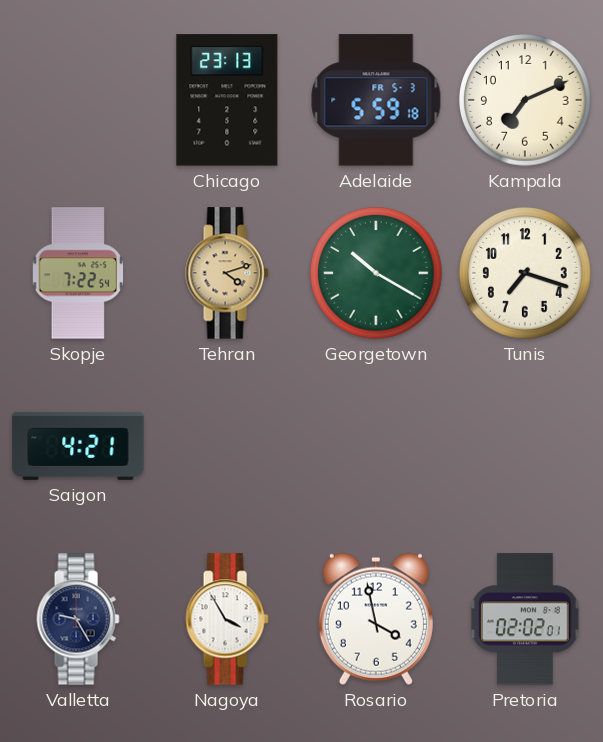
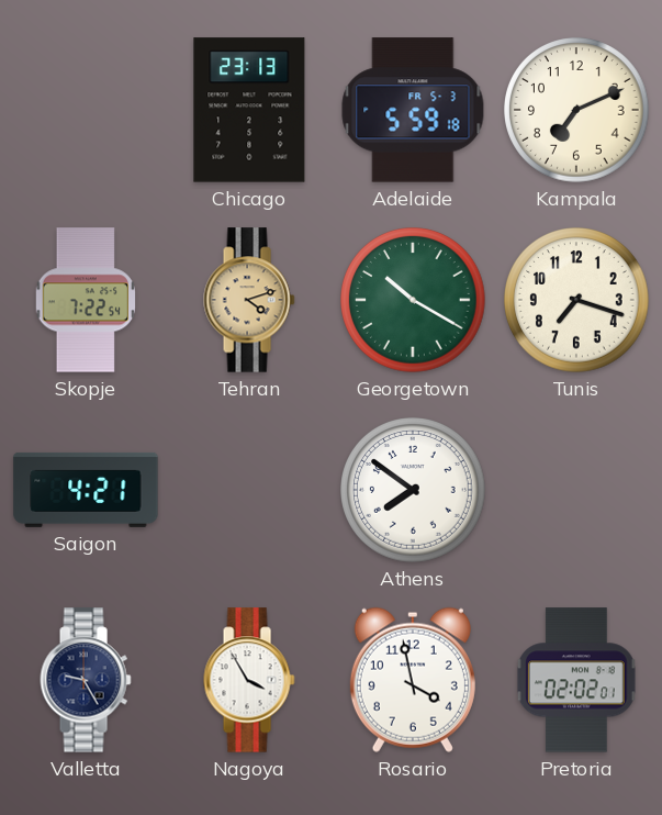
Athens: none -> 7:51
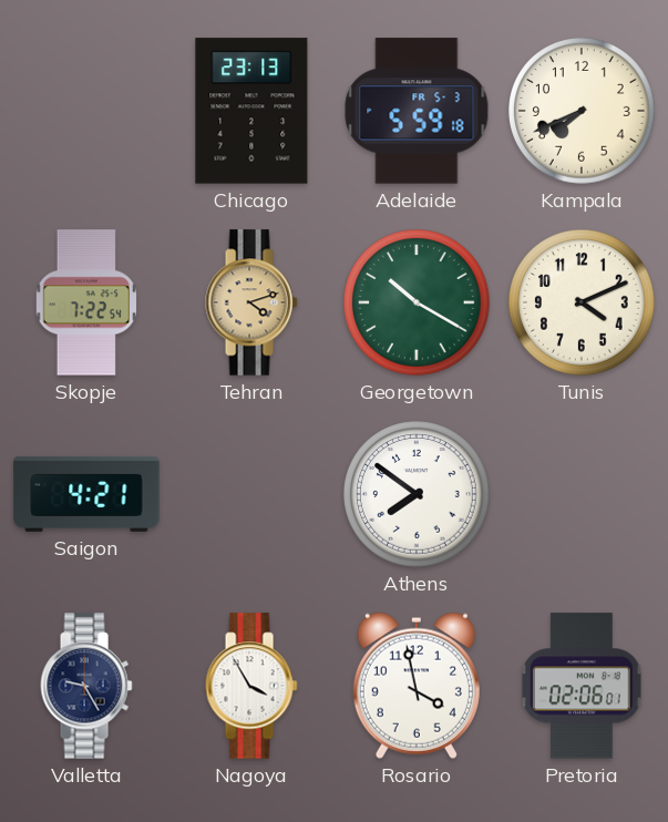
Kampala: 7:11 -> 7:41
Tunis: 7:18 -> 4:11
Pretoria: 02:02 -> 02:06
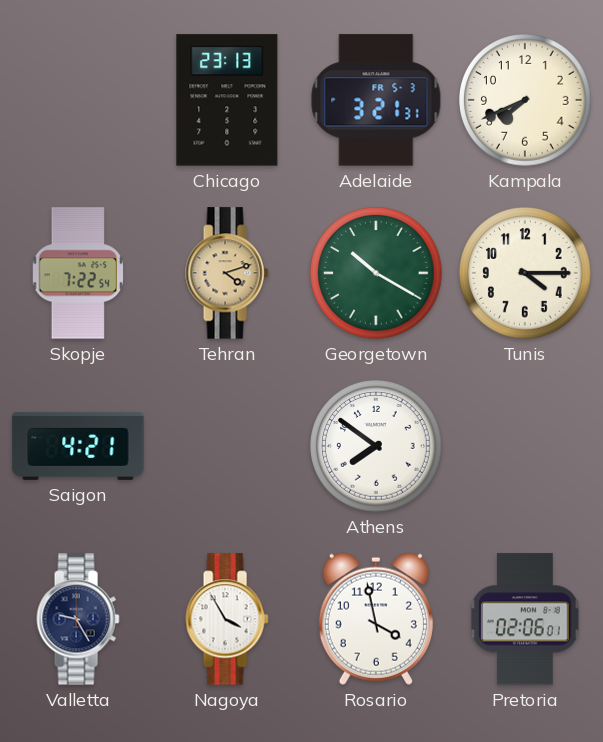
Adelaide: 5:59 -> 3:21
Tunis: 4:11 -> 4:15
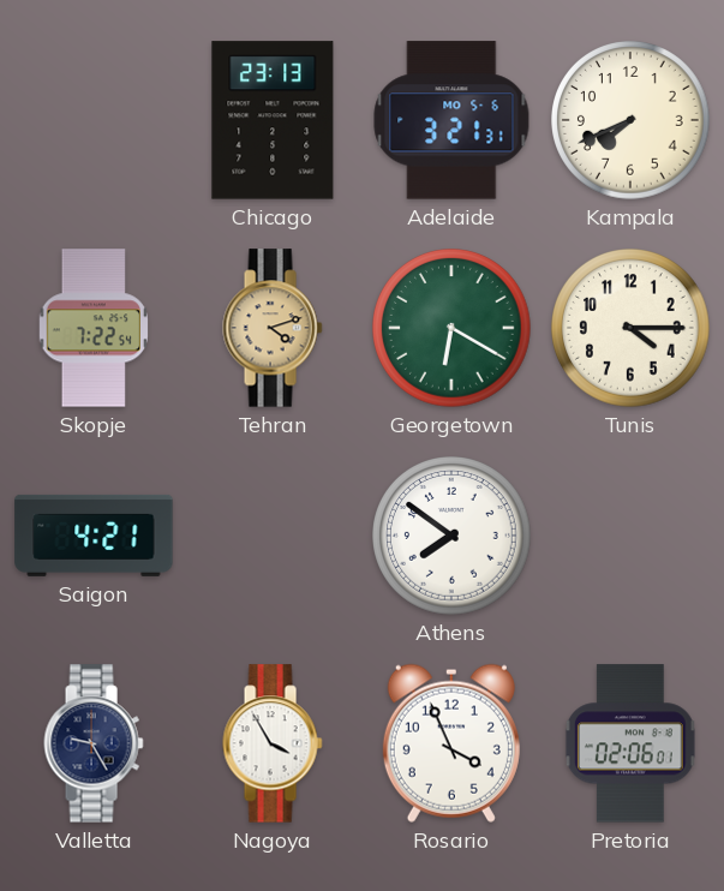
Adelaide date: FR 5-3 -> MO 5-6
Georgetown: 10:20 -> 6:20
Rosario: 3:58 -> 3:56
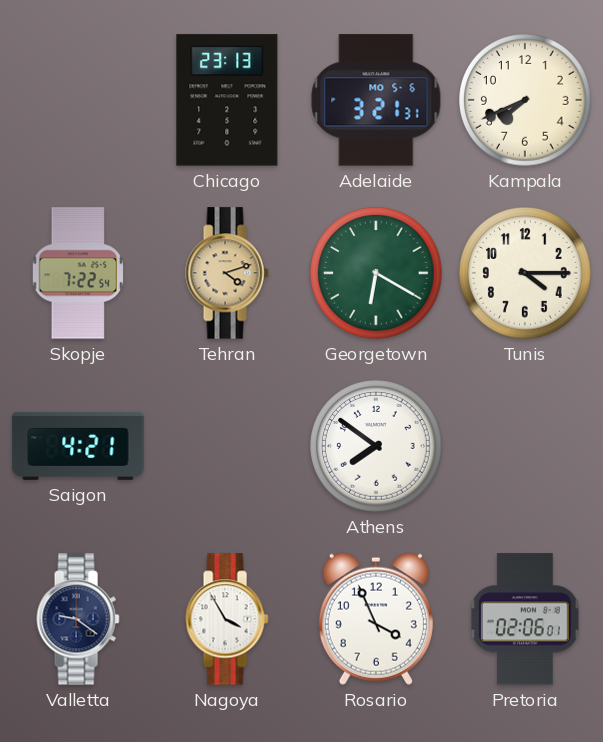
Valletta: 9:25 -> 9:21
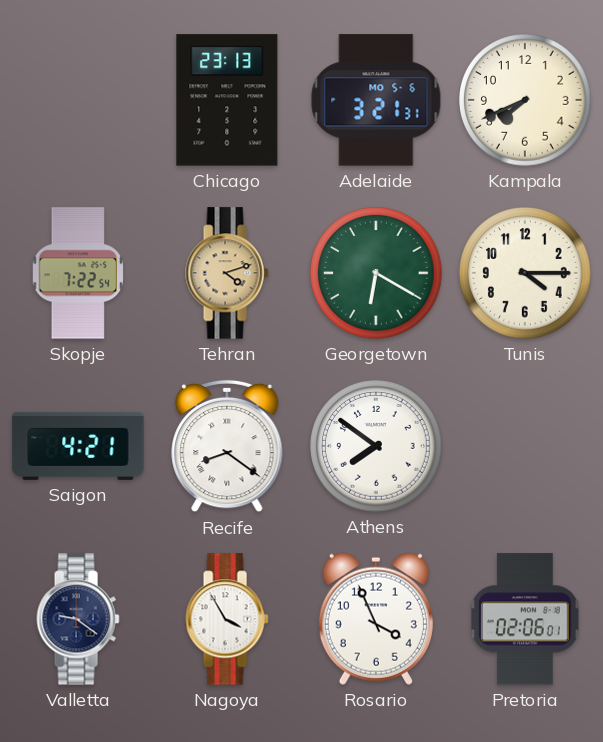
Recife: none -> 8:21
